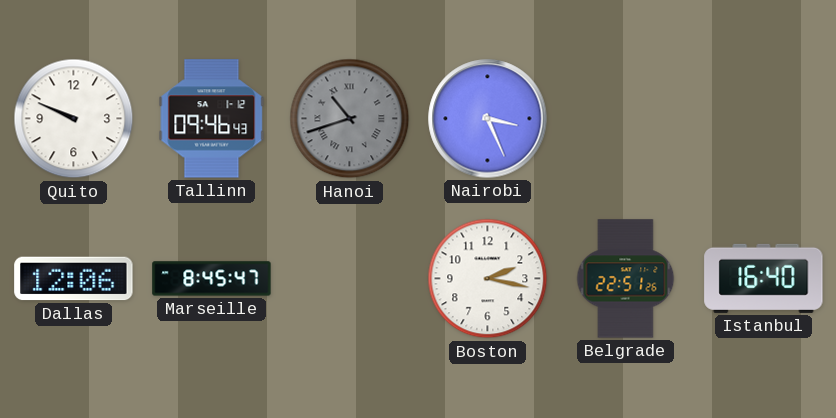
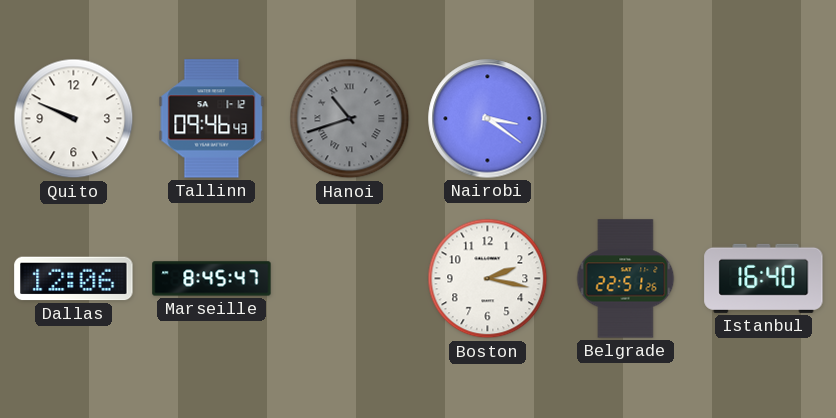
Nairobi: 3:26 -> 3:21
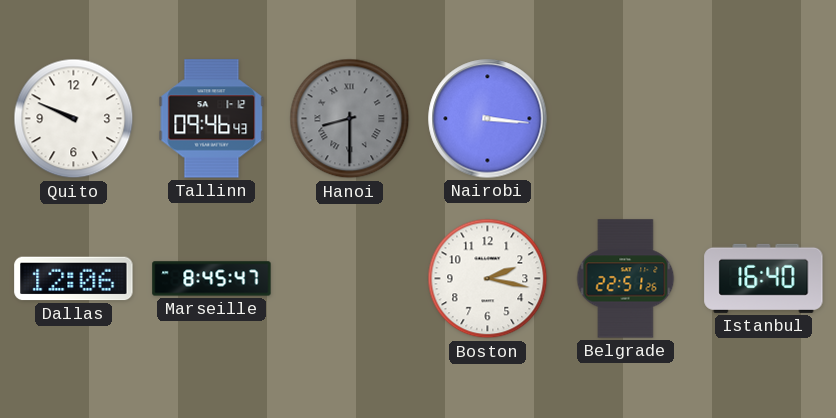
Hanoi: 10:42 -> 8:30
Nairobi: 3:21 -> 3:16
